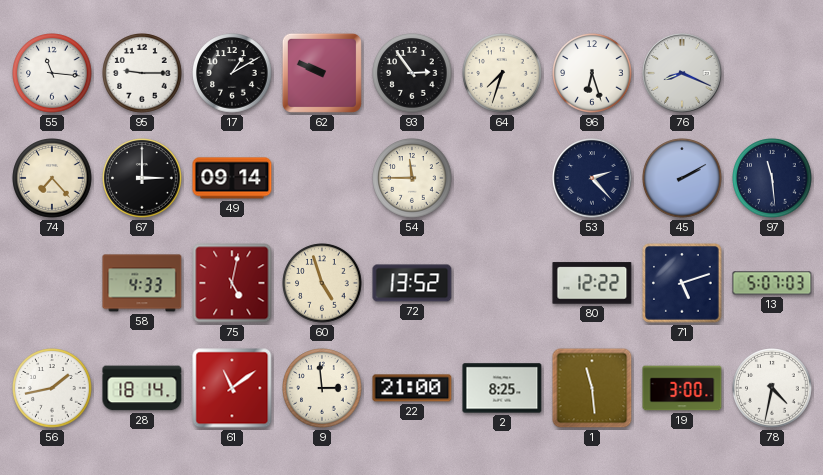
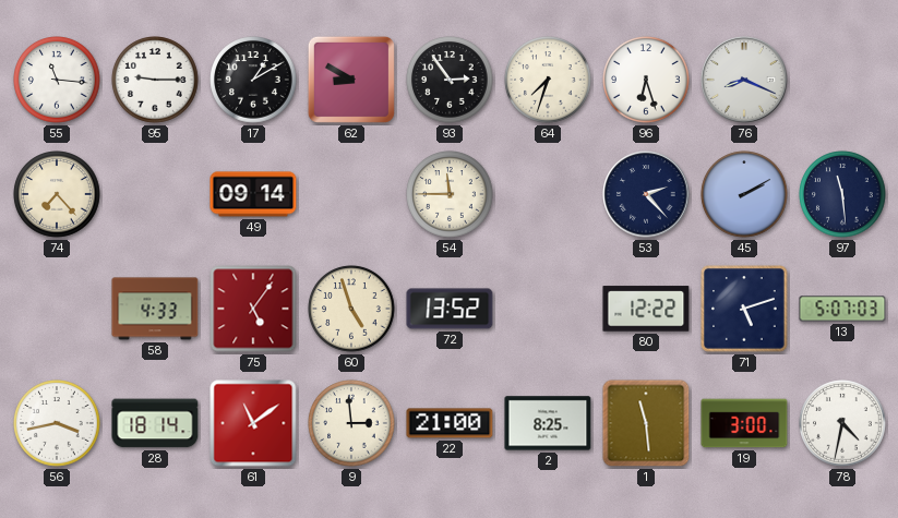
62: 9:49 -> 8:50
67: 3:00 -> none
75: 5:02 -> 5:06
56: 1:43 -> 3:43
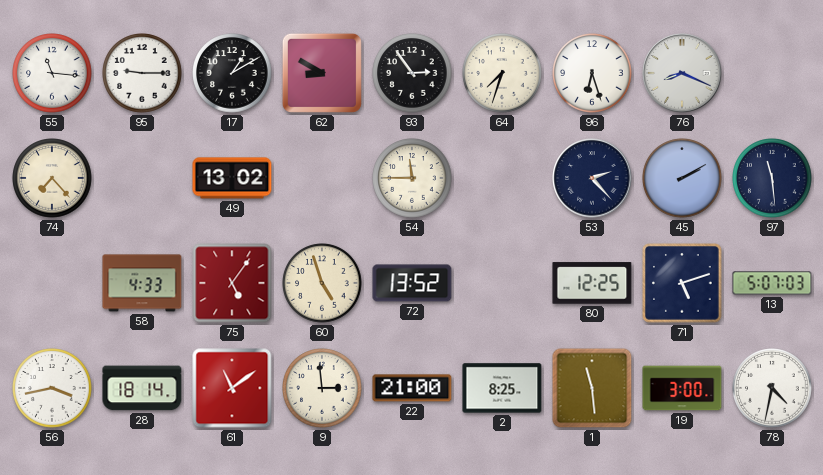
49: 09:14 -> 13:02
80: 12:22 -> 12:25
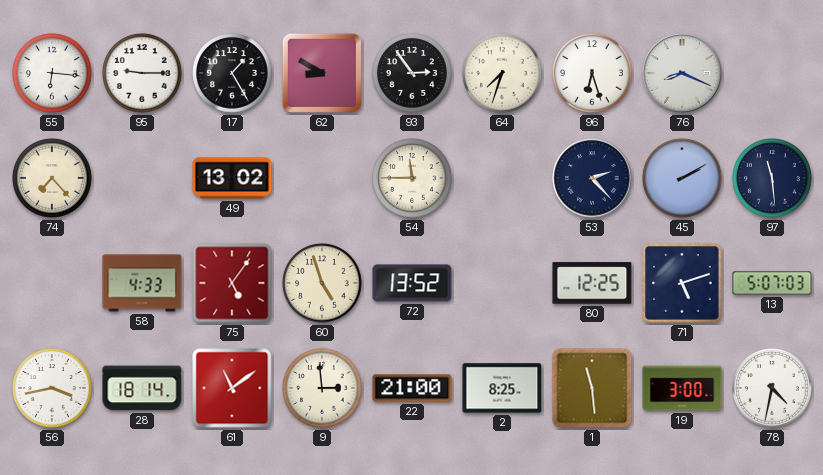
55: 11:16 -> 6:16
17: 1:10 -> 1:25
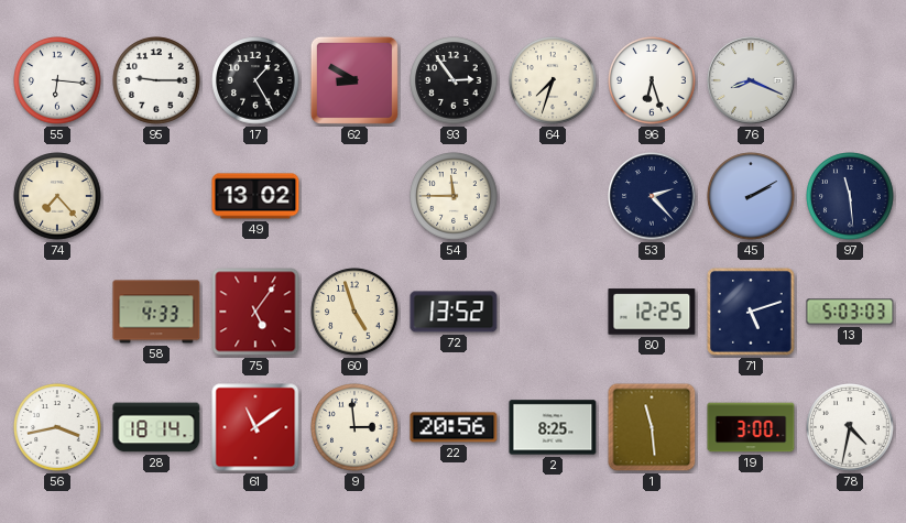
13: 5:07 -> 5:03
22: 21:00 -> 20:56
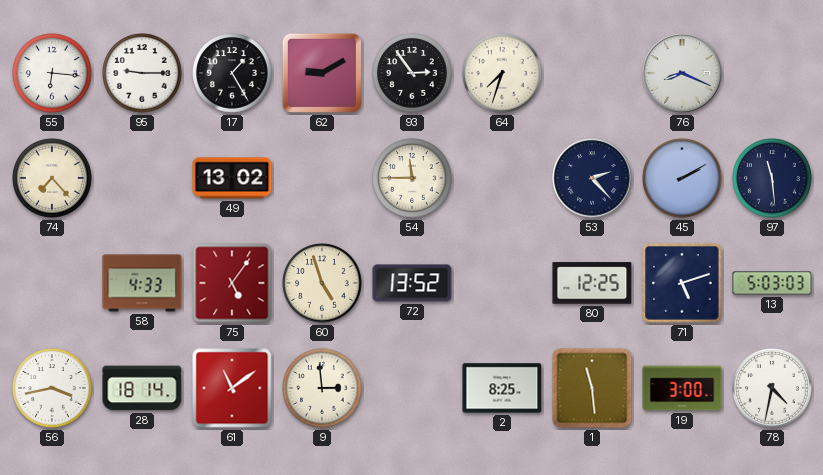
62: 8:50 -> 9:10
96: 6:27 -> none
22: 20:56 -> none
